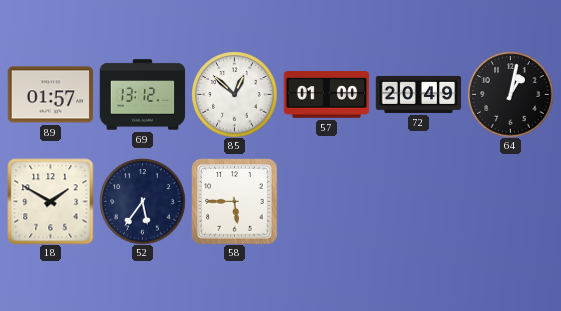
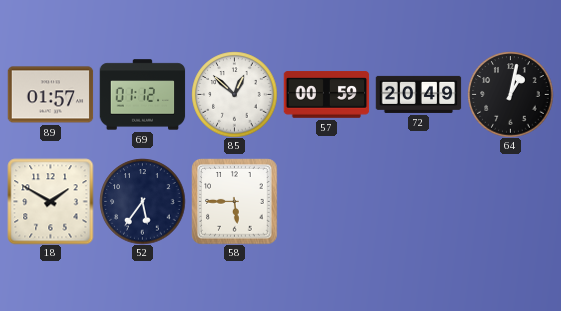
69: 13:12 -> 01:12
57: 01:00 -> 00:59
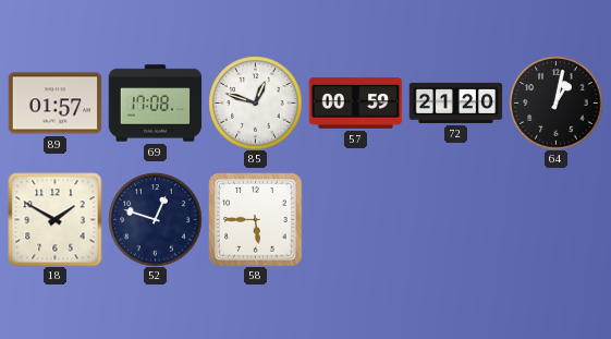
69: 01:12 -> 17:08
85: 12:52 -> 12:48
72: 20:49 -> 21:20
52: 5:36 -> 12:48
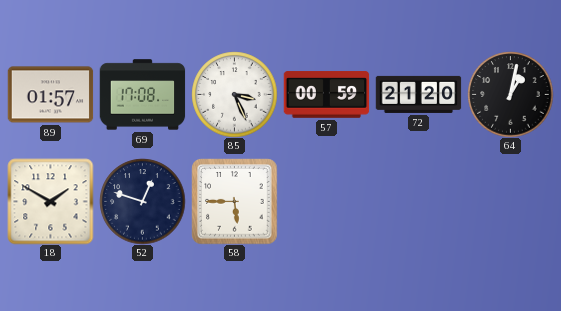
85: 12:48 -> 3:26
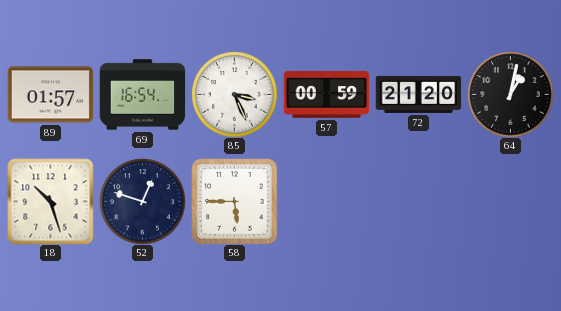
69: 17:08 -> 16:54
18: 1:50 -> 10:27
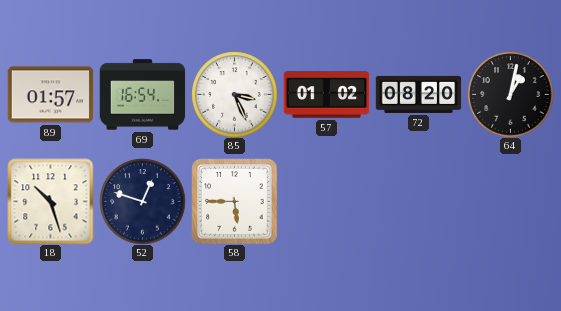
57: 00:59 -> 01:02
72: 21:20 -> 08:20
